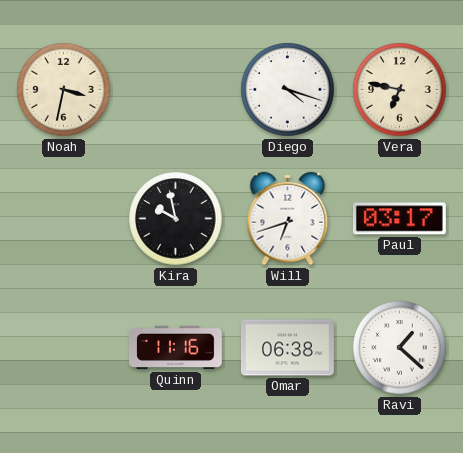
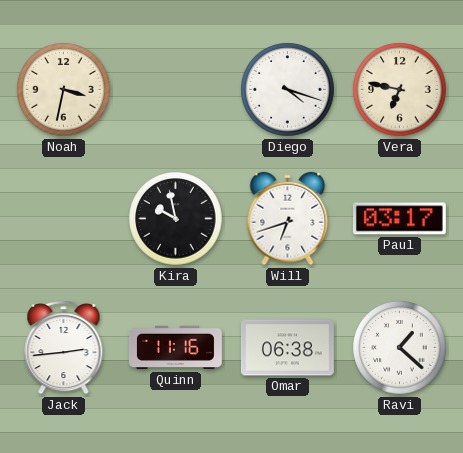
Jack: none -> 2:44
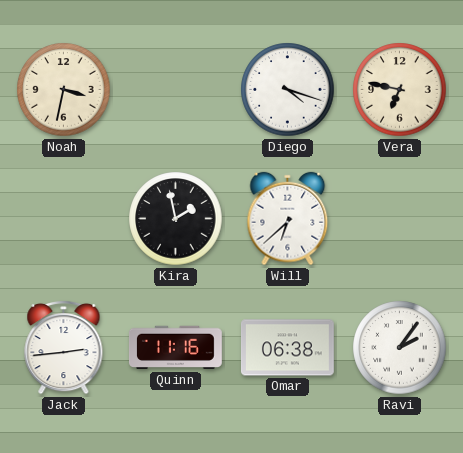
Kira: 9:58 -> 1:58
Will: 6:42 -> 6:38
Paul: 03:17 -> none
Ravi: 1:22 -> 2:06
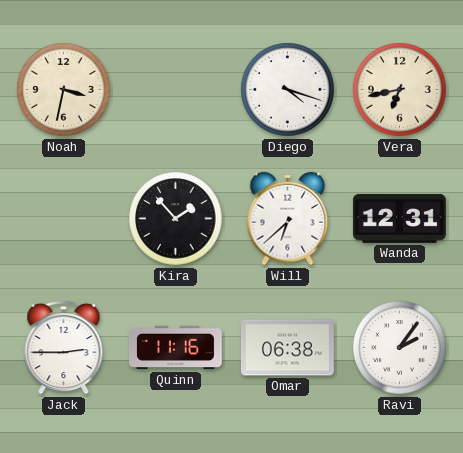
Vera: 6:47 -> 6:43
Kira: 1:58 -> 1:53
Wanda: none -> 12:31
Jack: 2:44 -> 2:45
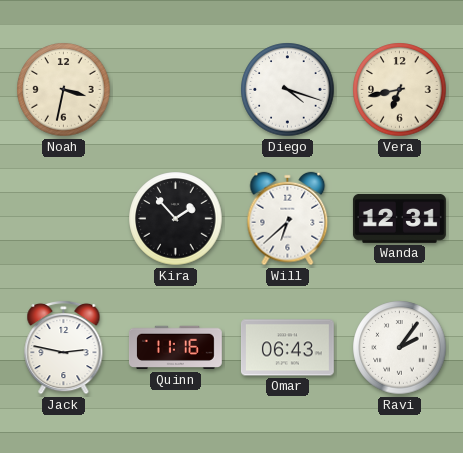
Jack: 2:45 -> 2:47
Omar: 06:38 -> 06:43
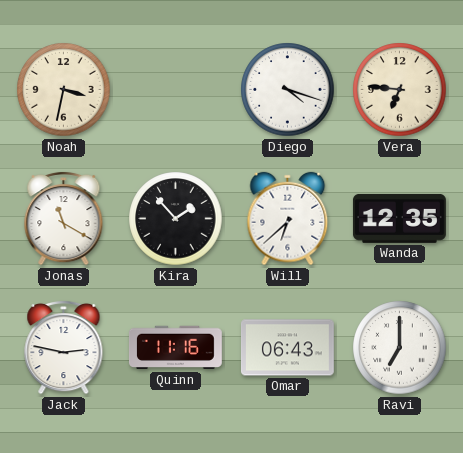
Vera: 6:43 -> 6:46
Jonas: none -> 11:20
Wanda: 12:31 -> 12:35
Ravi: 2:06 -> 7:00
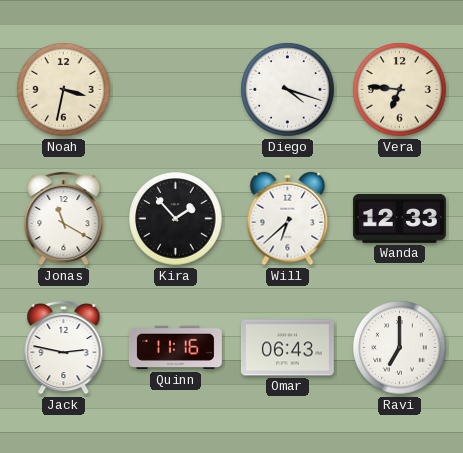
Wanda: 12:35 -> 12:33
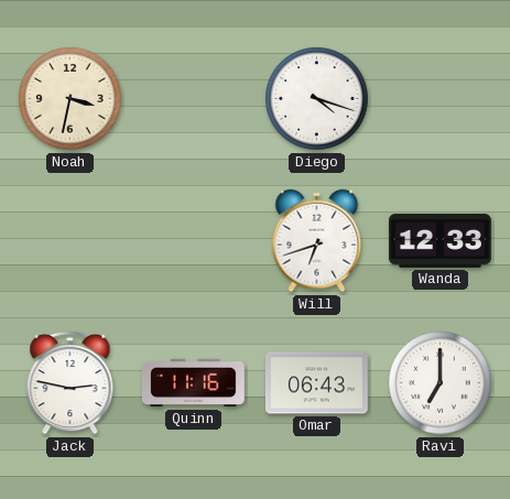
Vera: 6:46 -> none
Jonas: 11:20 -> none
Kira: 1:53 -> none
Will: 6:38 -> 6:42
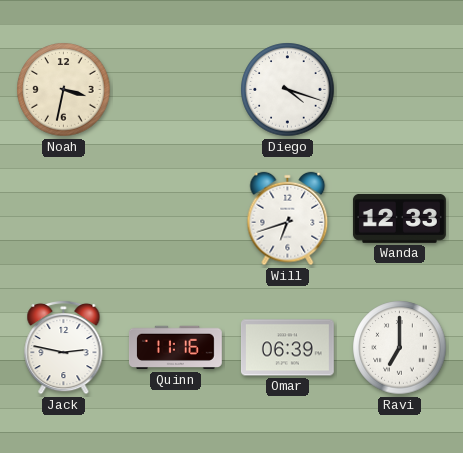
Omar: 06:43 -> 06:39
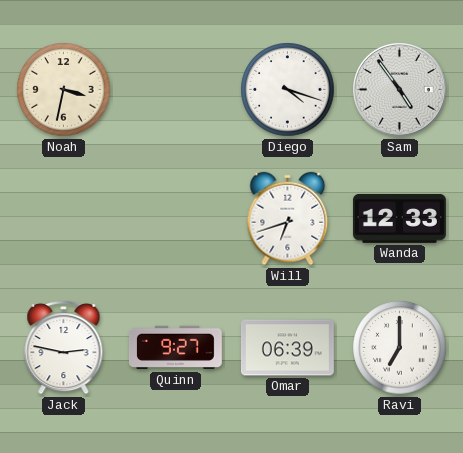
Sam: none -> 4:54
Quinn: 11:16 -> 9:27
